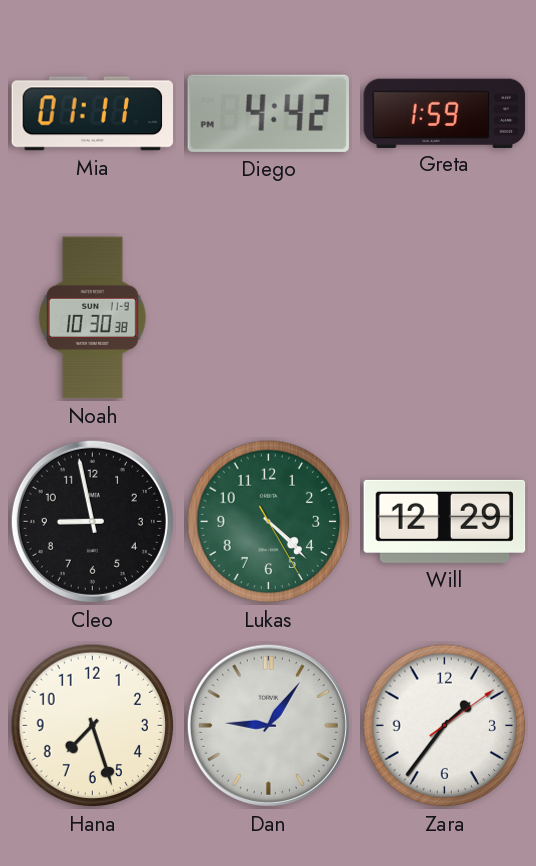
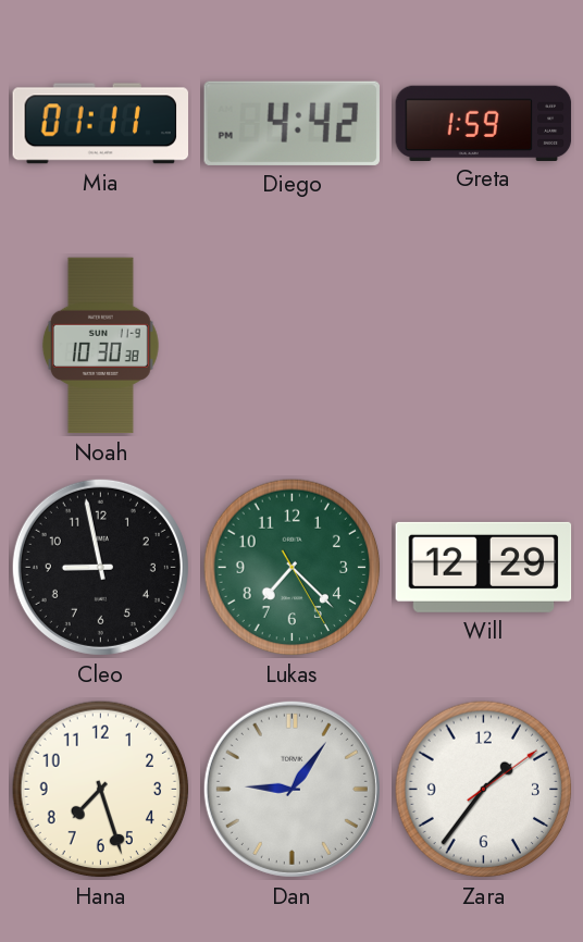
Lukas: 4:22 -> 7:22
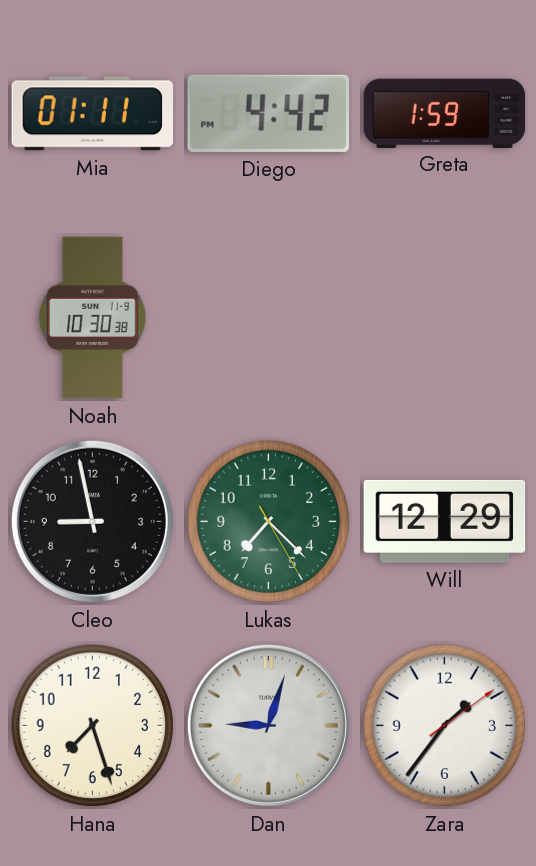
Dan: 9:06 -> 9:03
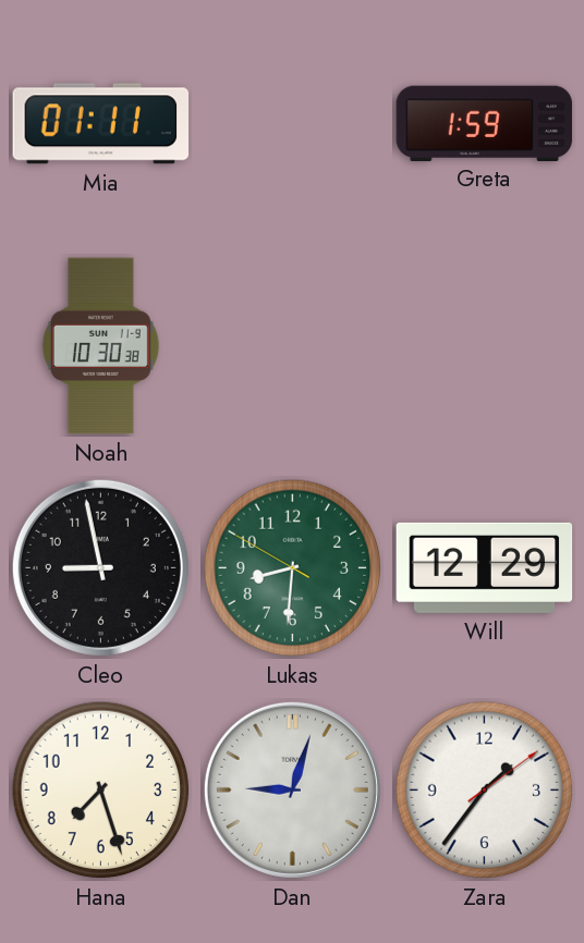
Diego: 4:42 -> none
Lukas: 7:22 -> 8:30
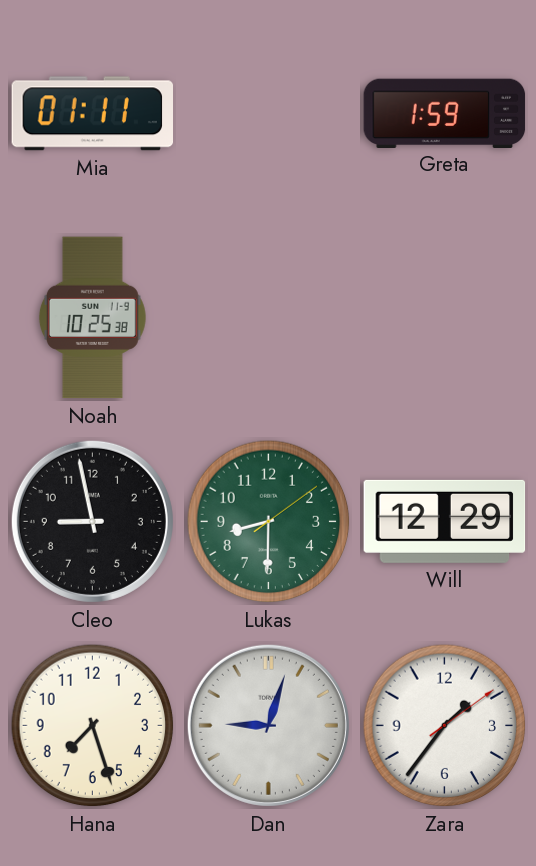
Noah: 10:30 -> 10:25
Lukas: 8:30:50 -> 8:30:09
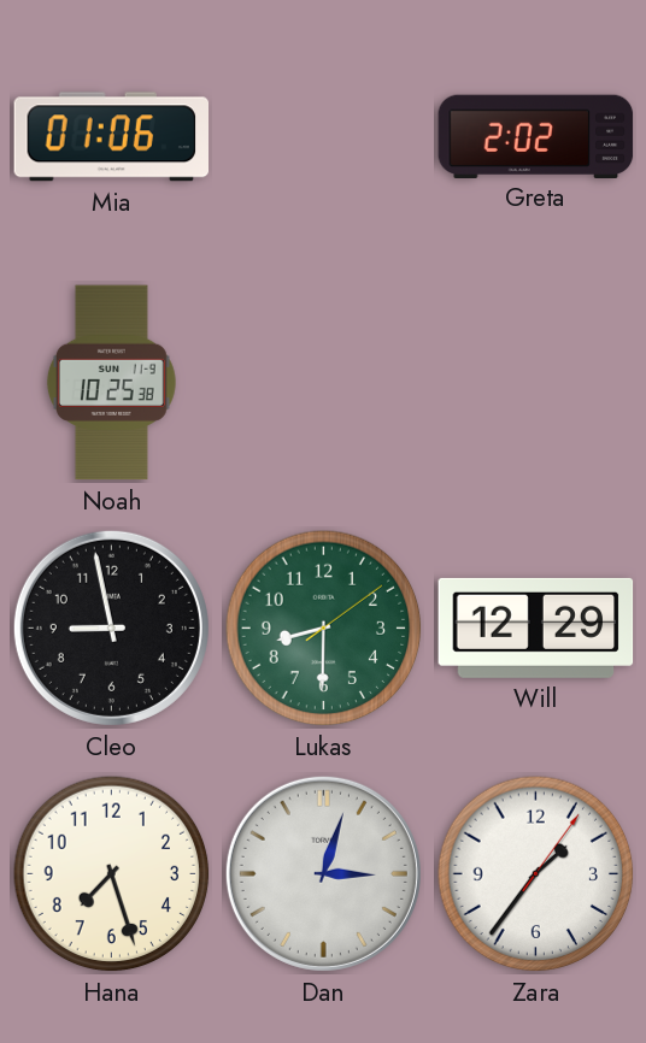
Mia: 01:11 -> 01:06
Greta: 1:59 -> 2:02
Dan: 9:03 -> 3:03
Zara: 1:36:09 -> 1:36:06
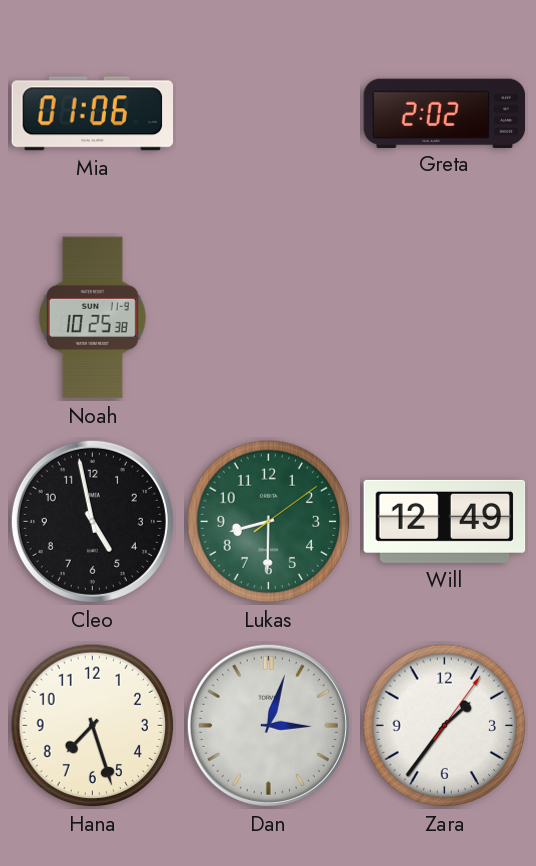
Cleo: 8:58 -> 4:58
Will: 12:29 -> 12:49
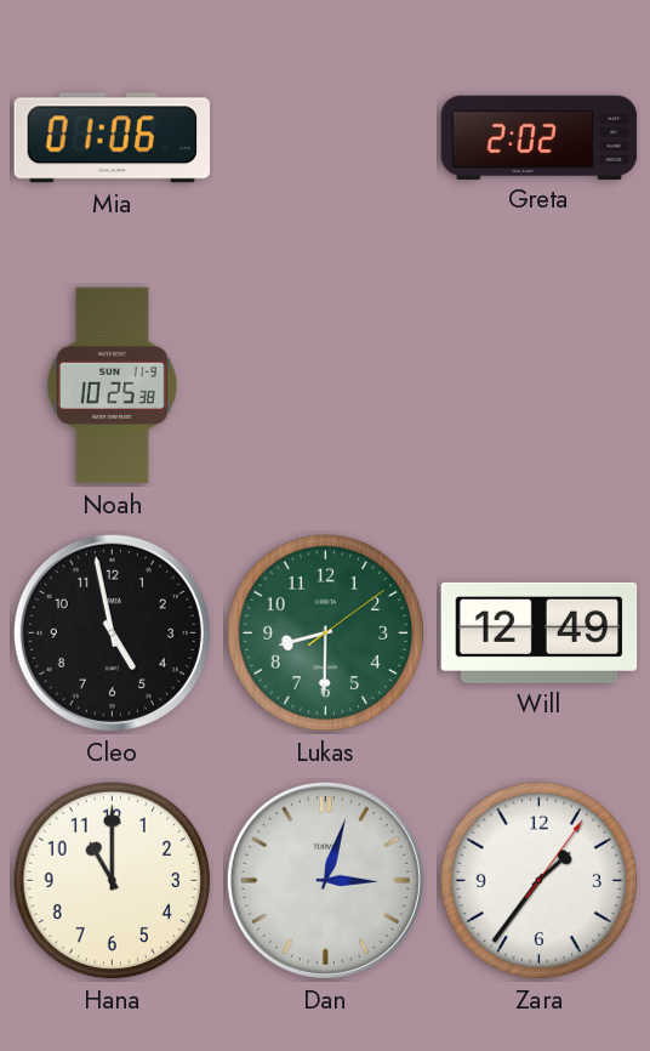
Hana: 7:27 -> 11:00
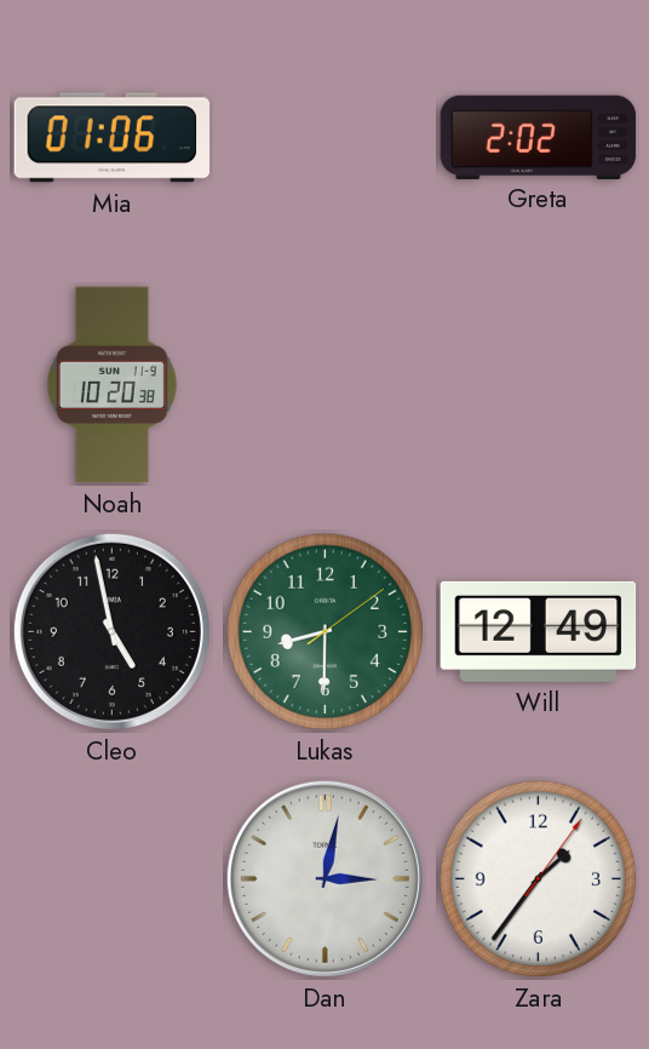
Noah: 10:25 -> 10:20
Hana: 11:00 -> none
Dan: 3:03 -> 3:02
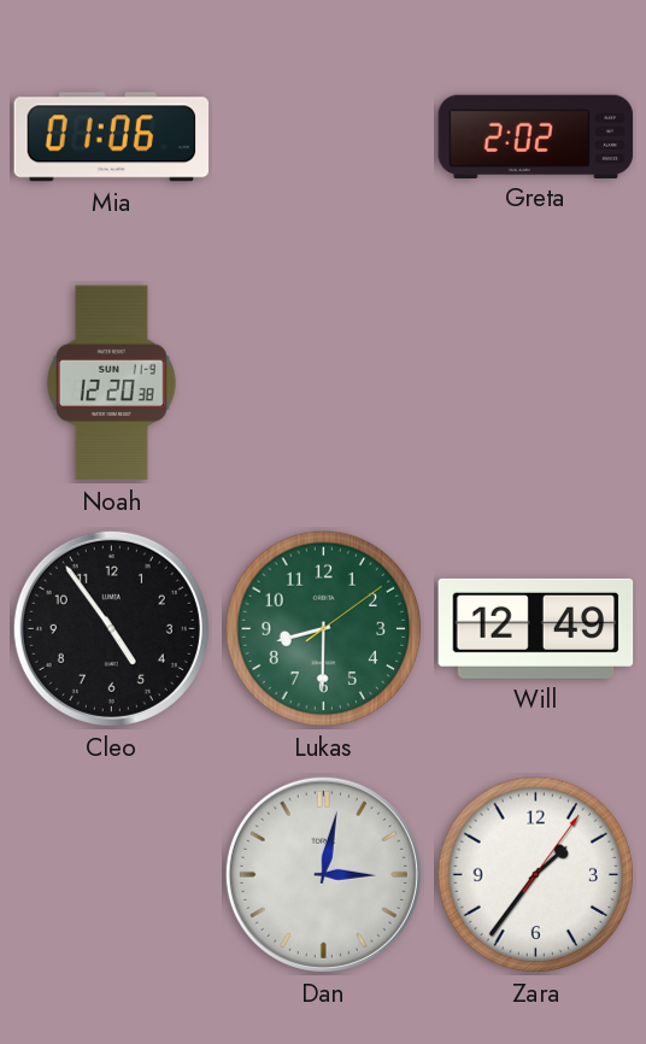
Noah: 10:20 -> 12:20
Cleo: 4:58 -> 4:54
